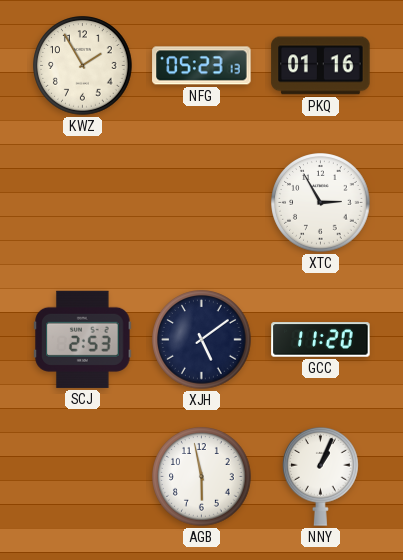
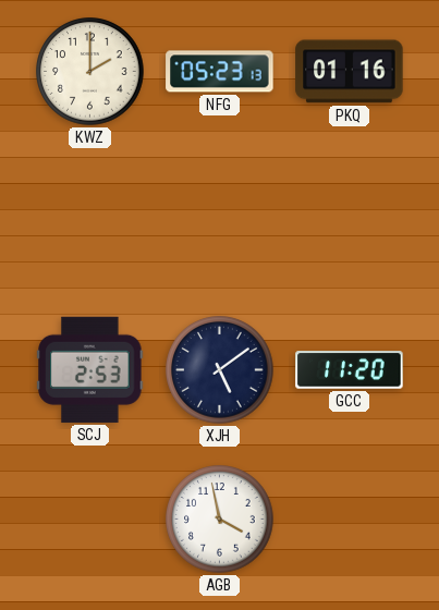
KWZ: 1:55 -> 2:00
XTC: 2:55 -> none
AGB: 5:58 -> 3:58
NNY: 1:04 -> none
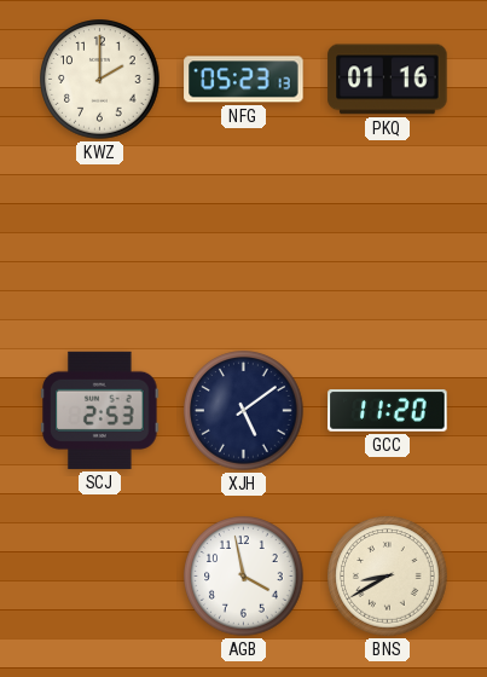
BNS: none -> 8:40
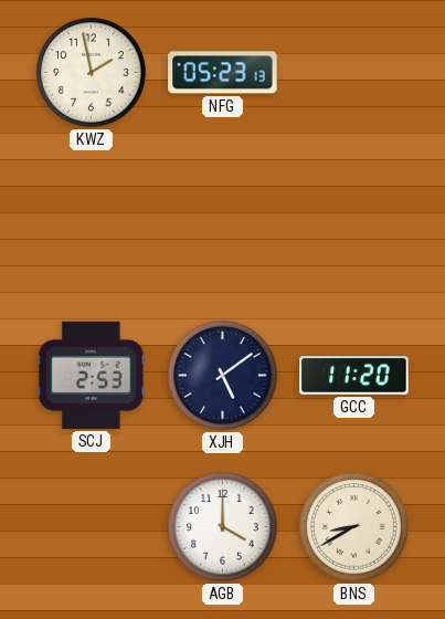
KWZ: 2:00 -> 1:58
PKQ: 01:16 -> none
AGB: 3:58 -> 4:00
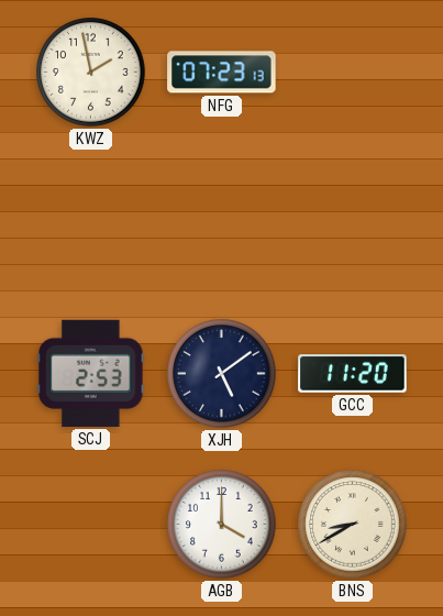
NFG: 05:23 -> 07:23
